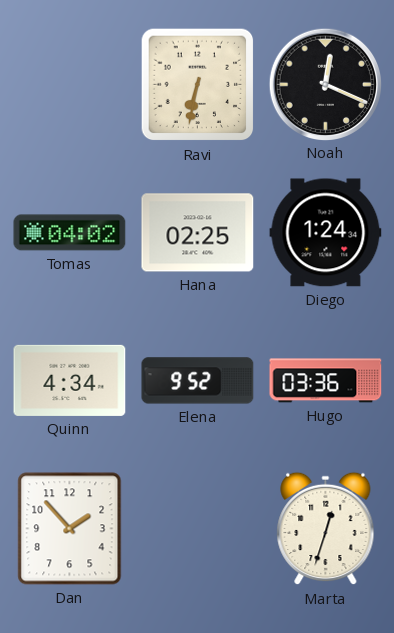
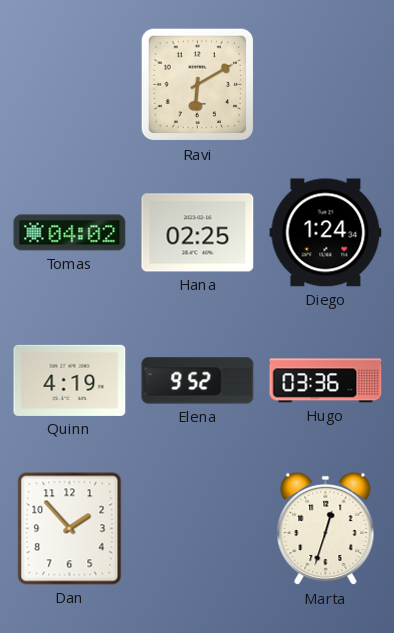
Ravi: 6:32 -> 6:10
Noah: 12:19 -> none
Quinn: 4:34 -> 4:19
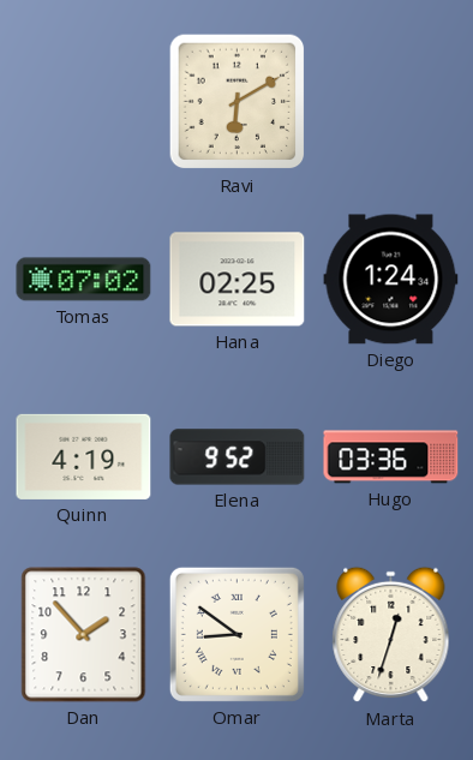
Tomas: 04:02 -> 07:02
Omar: none -> 8:51
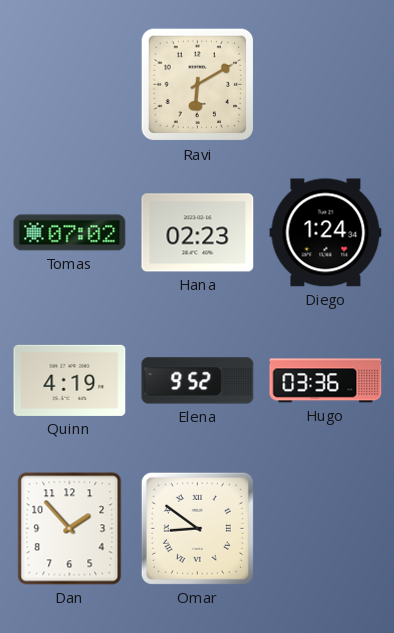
Hana: 02:25 -> 02:23
Marta: 12:33 -> none
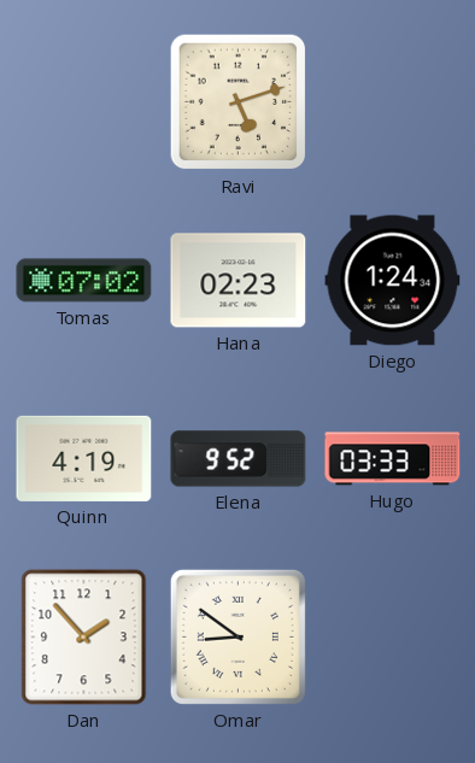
Ravi: 6:10 -> 5:12
Hugo: 03:36 -> 03:33
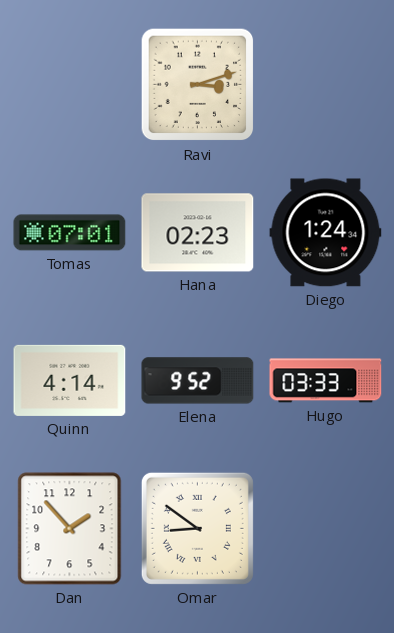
Ravi: 5:12 -> 3:12
Tomas: 07:02 -> 07:01
Quinn: 4:19 -> 4:14
